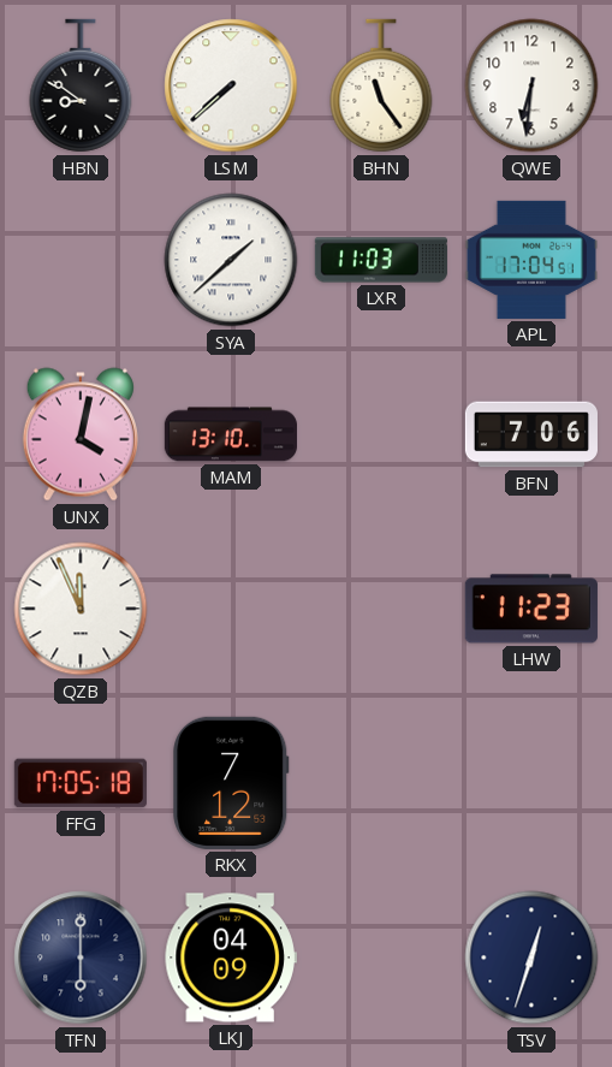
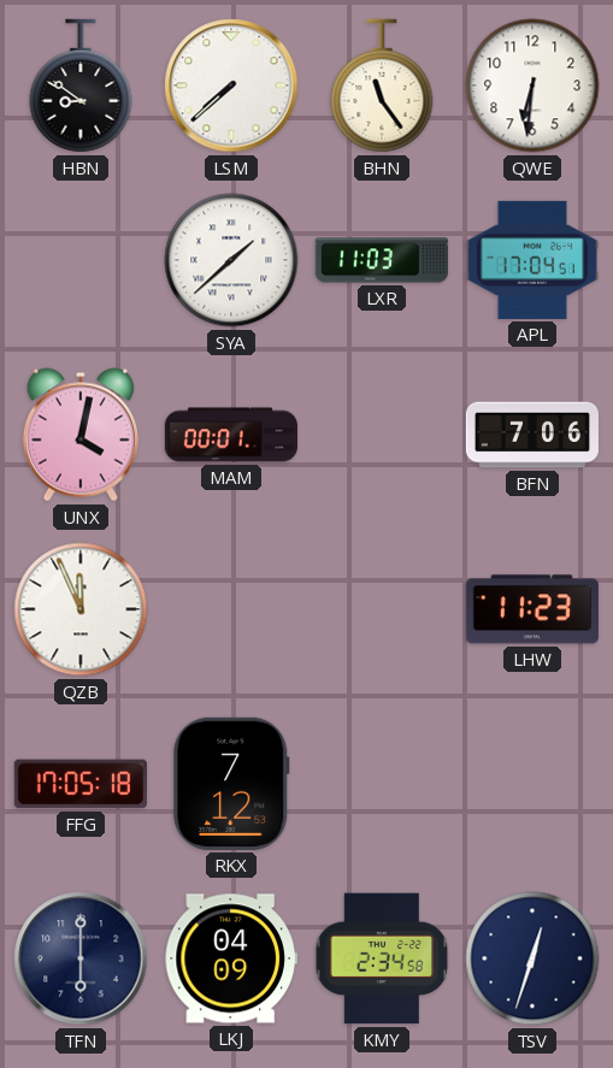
MAM: 13:10 -> 00:01
KMY: none -> 2:34
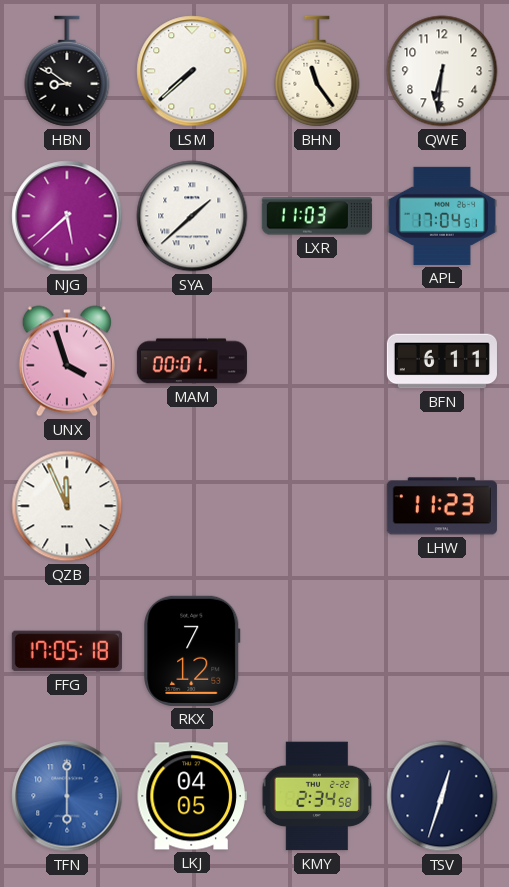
NJG: none -> 5:38
UNX: 4:02 -> 3:57
BFN: 7:06 -> 6:11
TFN dial: navy -> blue
LKJ: 04:09 -> 04:05
